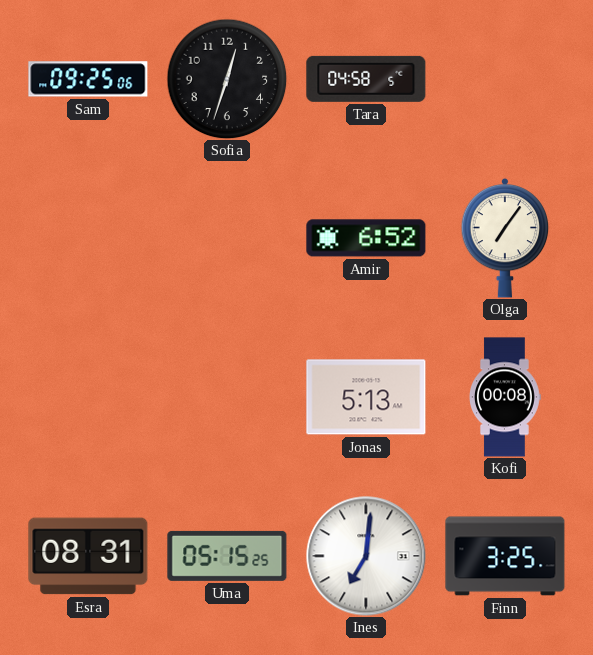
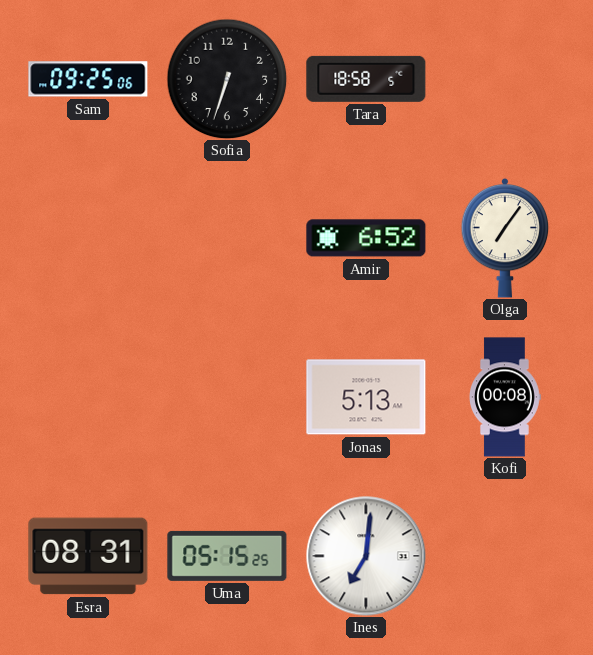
Sofia: 12:33 -> 6:33
Tara: 04:58 -> 18:58
Finn: 3:25 -> none
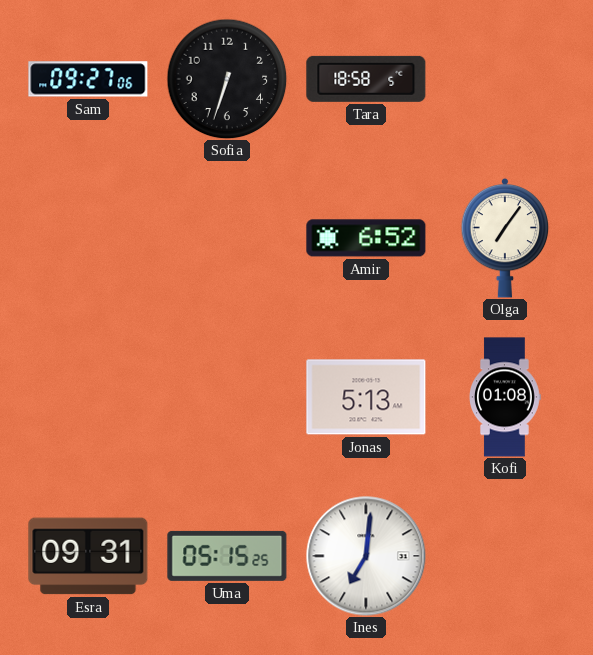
Sam: 09:25 -> 09:27
Kofi: 00:08 -> 01:08
Esra: 08:31 -> 09:31
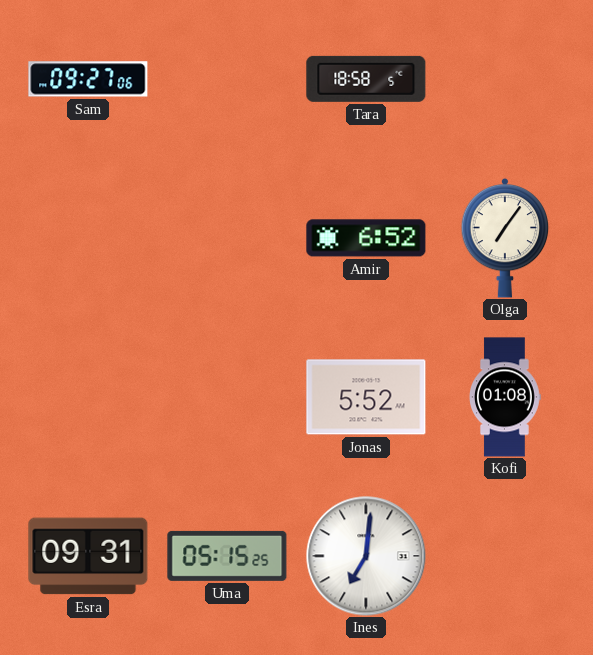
Sofia: 6:33 -> none
Jonas: 5:13 -> 5:52
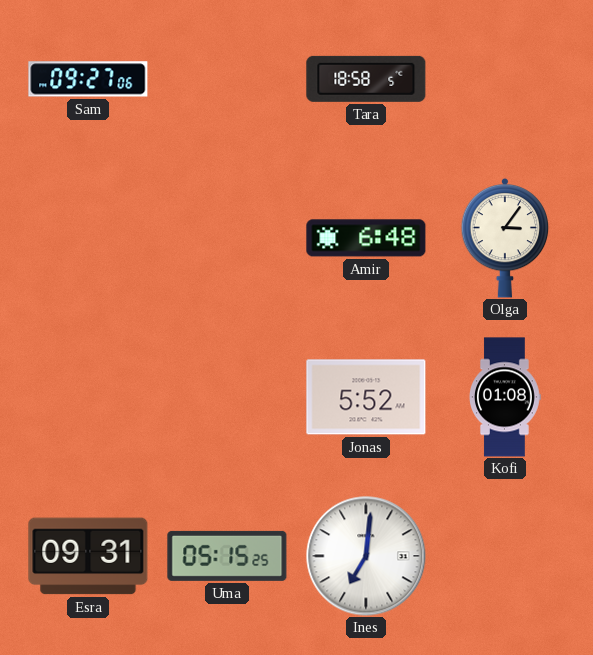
Amir: 6:52 -> 6:48
Olga: 7:06 -> 3:06
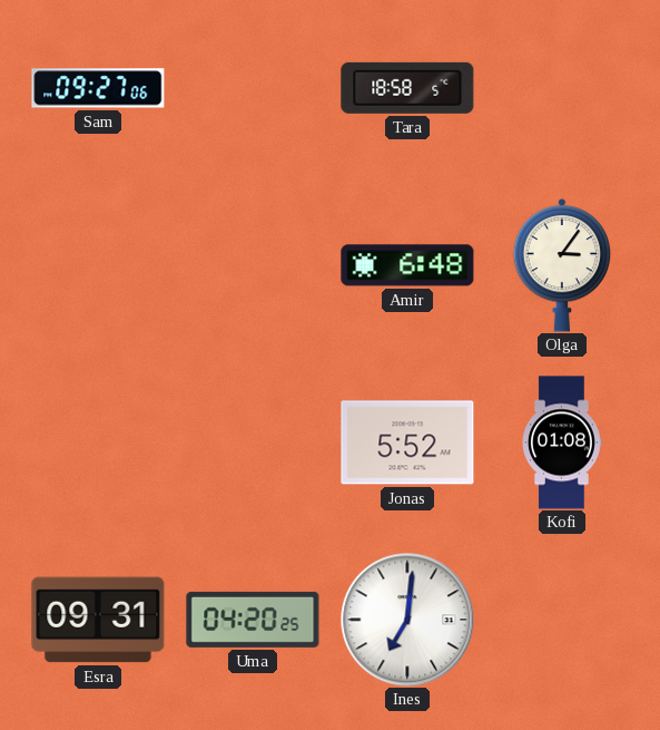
Uma: 05:15 -> 04:20
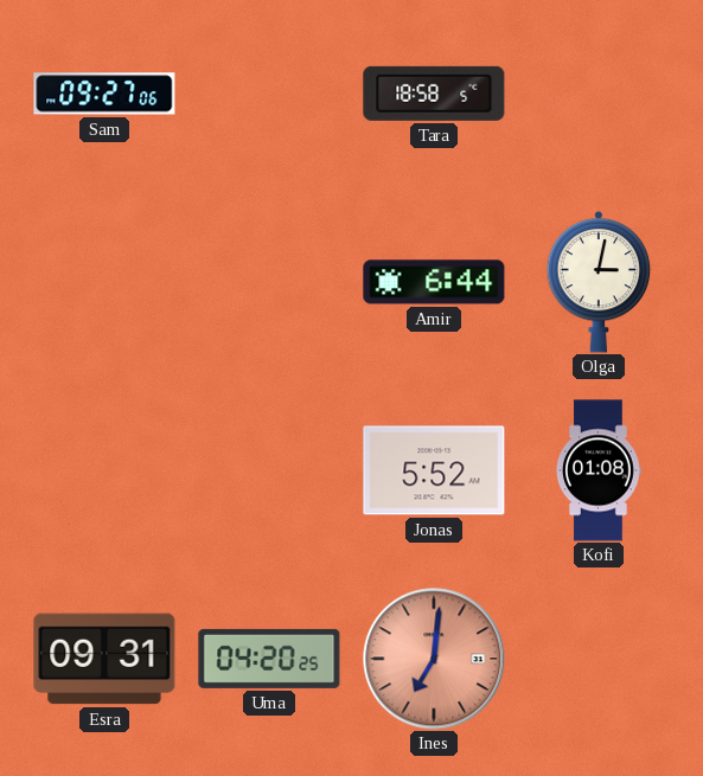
Amir: 6:48 -> 6:44
Olga: 3:06 -> 3:02
Ines dial: white -> salmon
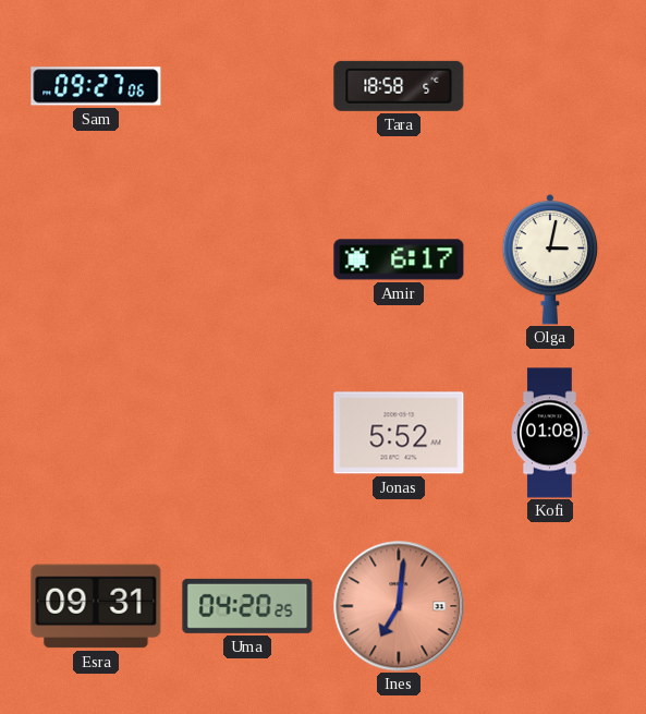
Amir: 6:44 -> 6:17
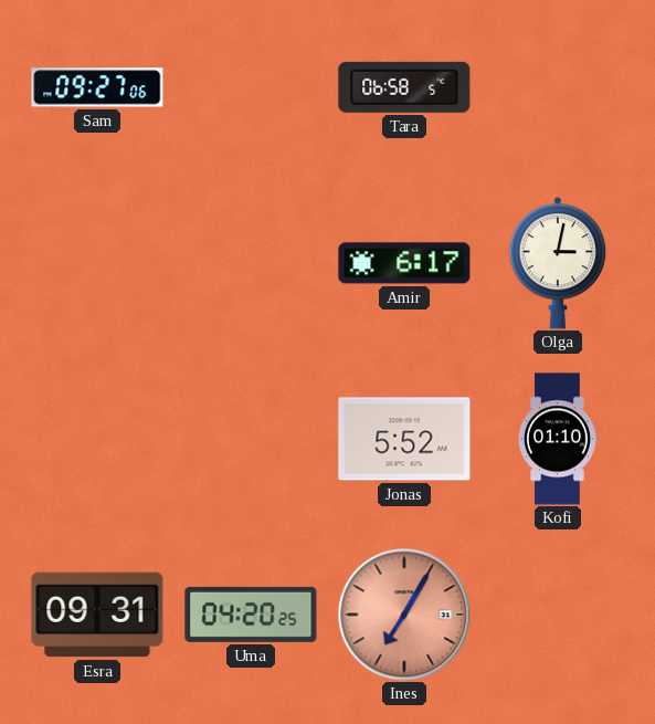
Tara: 18:58 -> 06:58
Kofi: 01:08 -> 01:10
Ines: 7:01 -> 7:05
